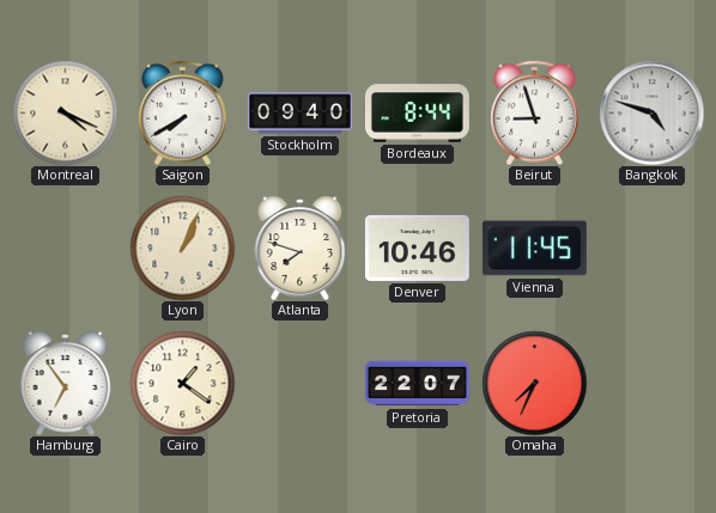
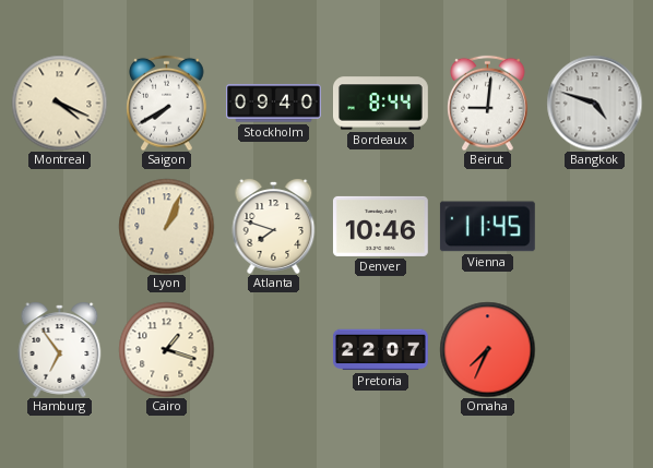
Beirut: 8:57 -> 9:01
Cairo: 1:21 -> 1:18
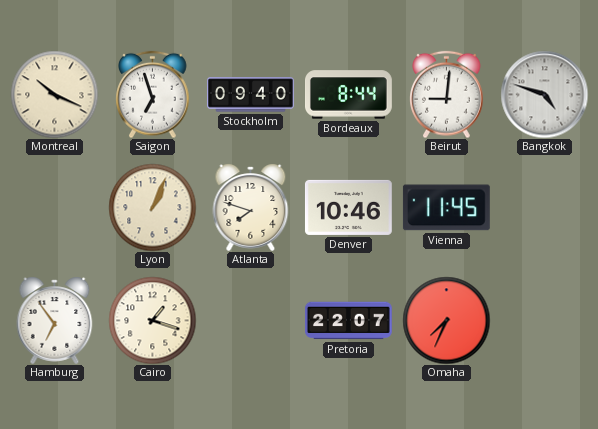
Montreal: 4:19 -> 10:19
Saigon: 7:40 -> 6:57
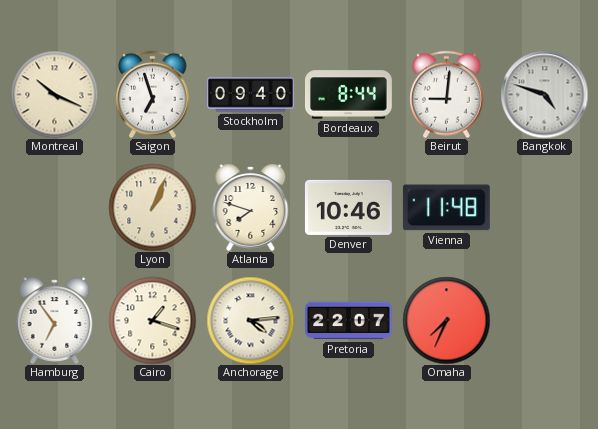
Vienna: 11:45 -> 11:48
Anchorage: none -> 4:14
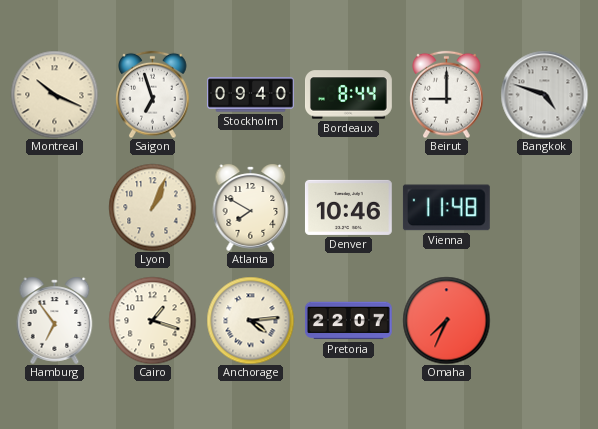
Beirut: 9:01 -> 9:00
Atlanta: 7:48 -> 7:50
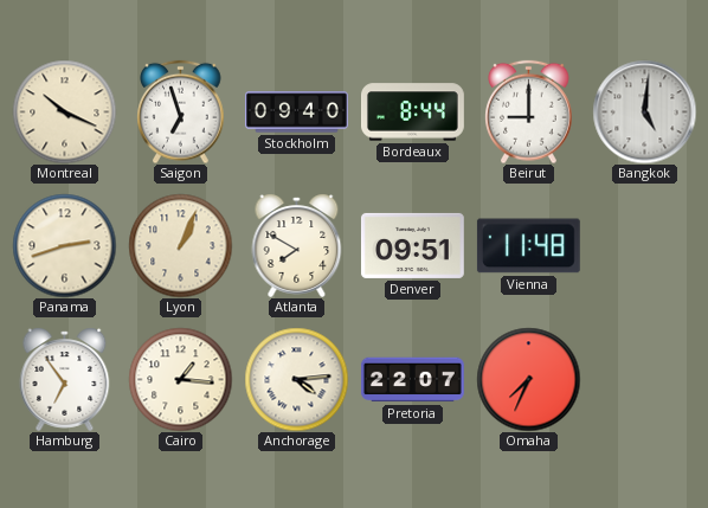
Bangkok: 4:48 -> 5:01
Panama: none -> 2:42
Denver: 10:46 -> 09:51
Cairo: 1:18 -> 1:16
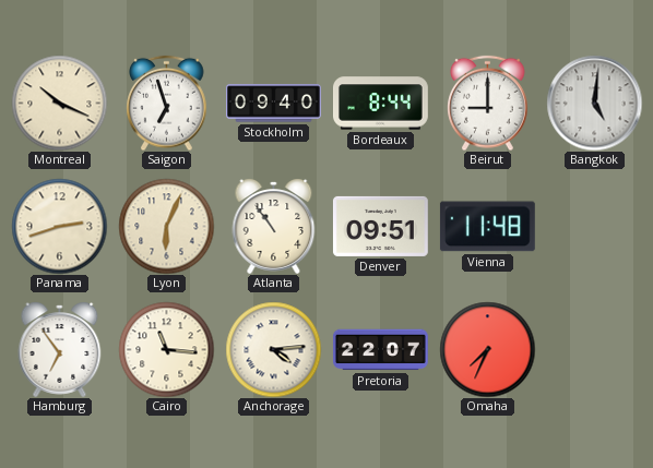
Lyon: 1:04 -> 6:04
Atlanta: 7:50 -> 10:54
Cairo: 1:16 -> 11:16
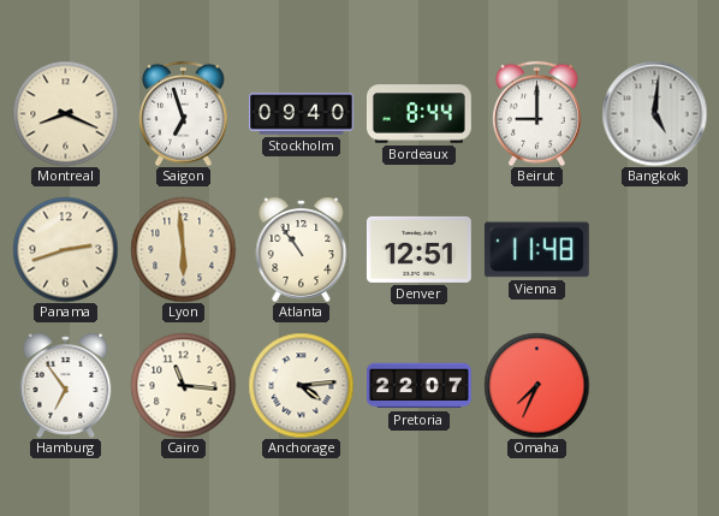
Montreal: 10:19 -> 8:19
Lyon: 6:04 -> 5:59
Denver: 09:51 -> 12:51
